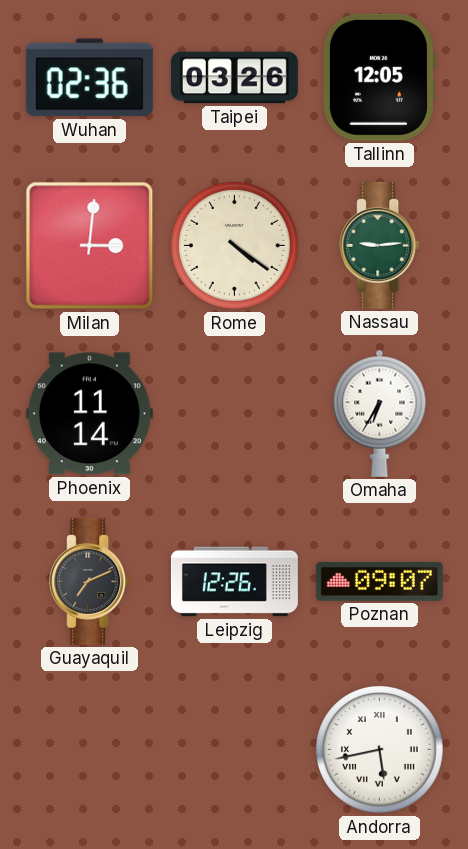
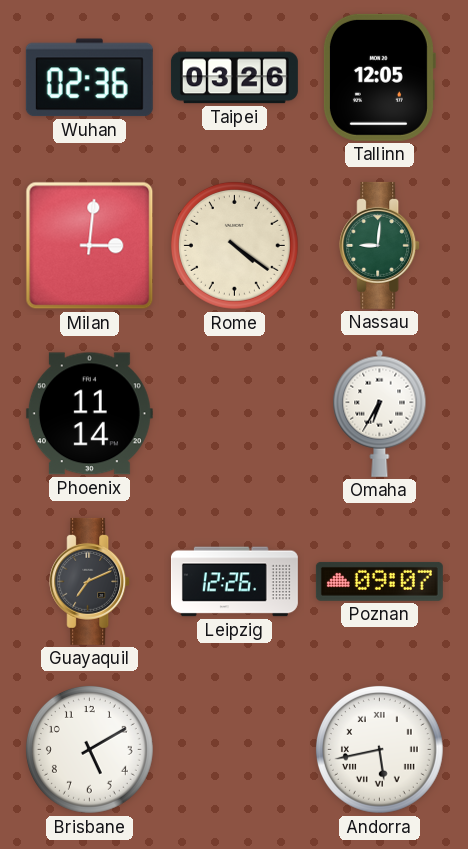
Nassau: 9:14 -> 9:01
Brisbane: none -> 5:10
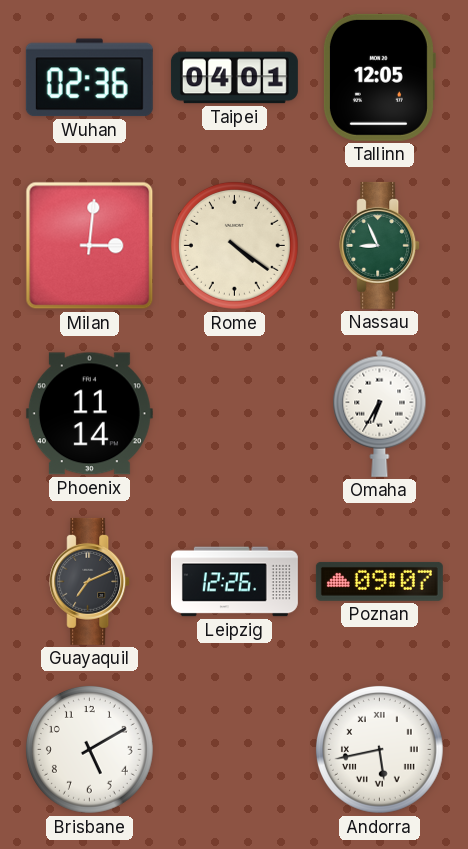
Taipei: 03:26 -> 04:01
Nassau: 9:01 -> 8:56
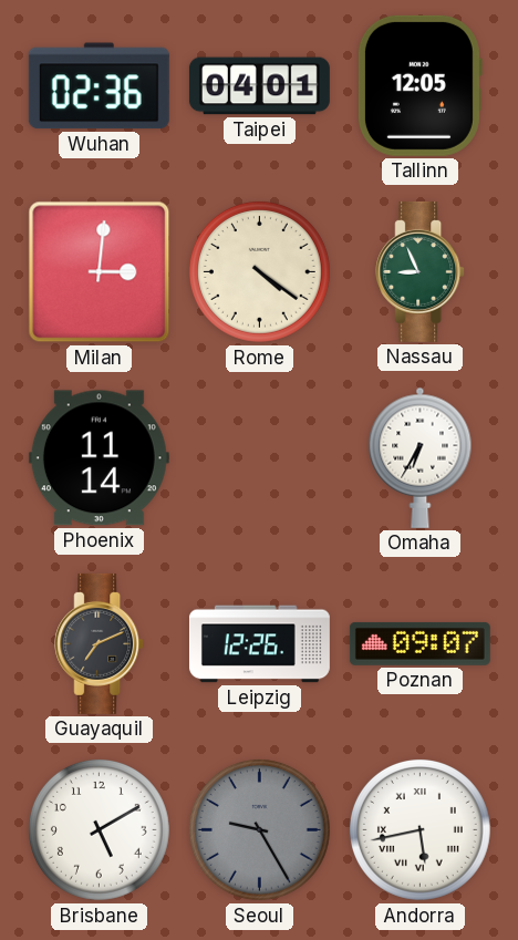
Seoul: none -> 9:25
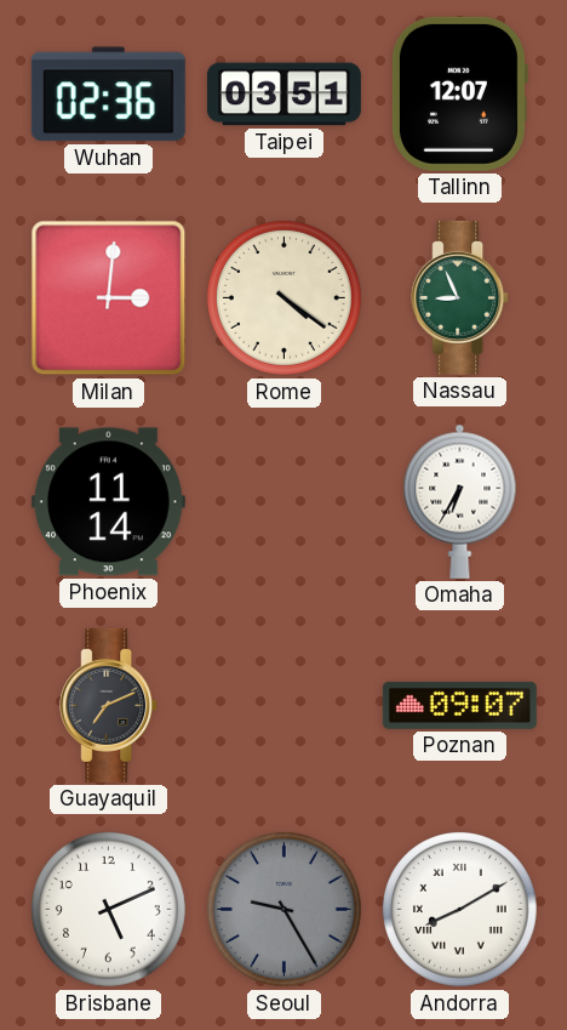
Taipei: 04:01 -> 03:51
Tallinn: 12:05 -> 12:07
Leipzig: 12:26 -> none
Brisbane: 5:10 -> 5:11
Andorra: 5:43 -> 8:10
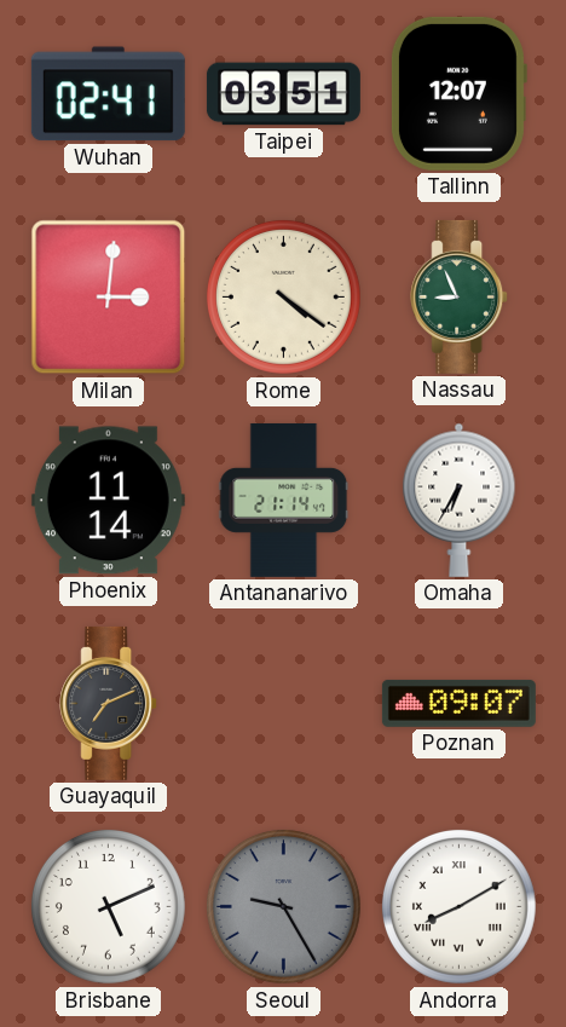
Wuhan: 02:36 -> 02:41
Antananarivo: none -> 21:14
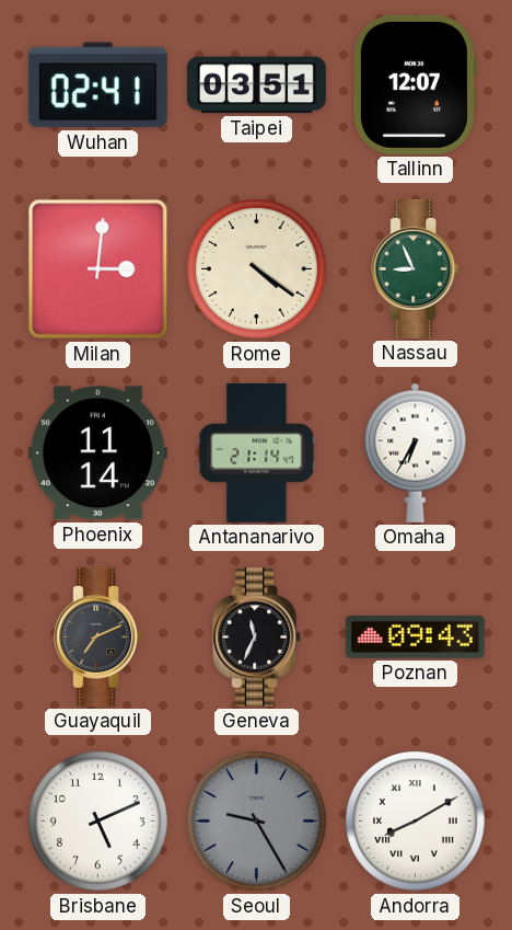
Geneva: none -> 11:34
Poznan: 09:07 -> 09:43
